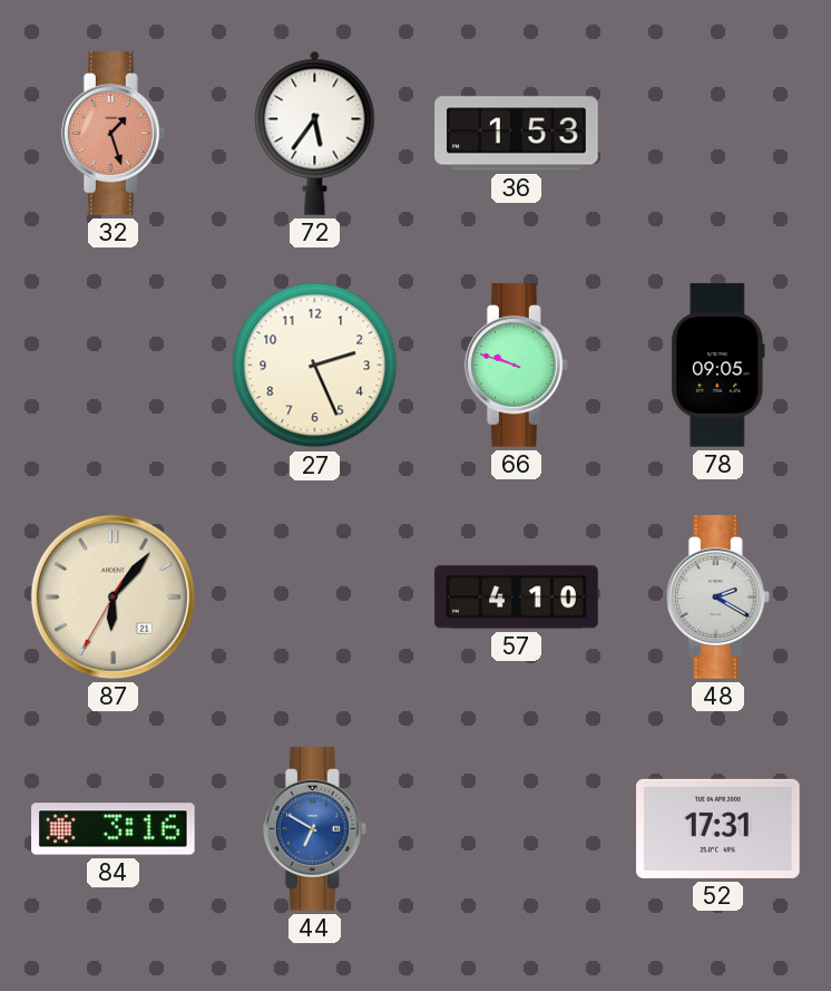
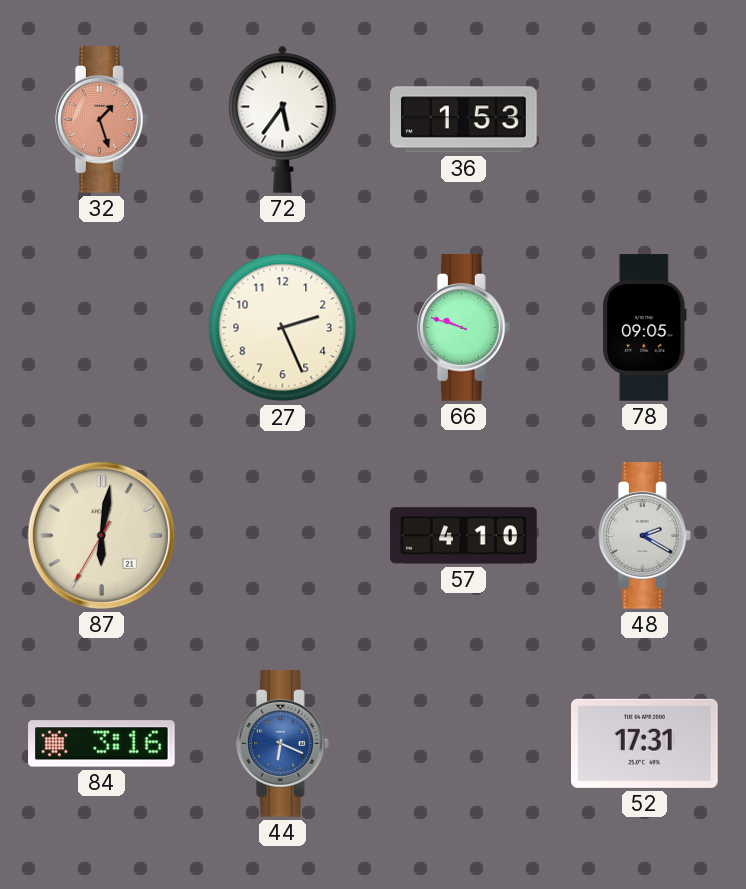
87: 6:06 -> 6:01
44: 6:50 -> 6:19
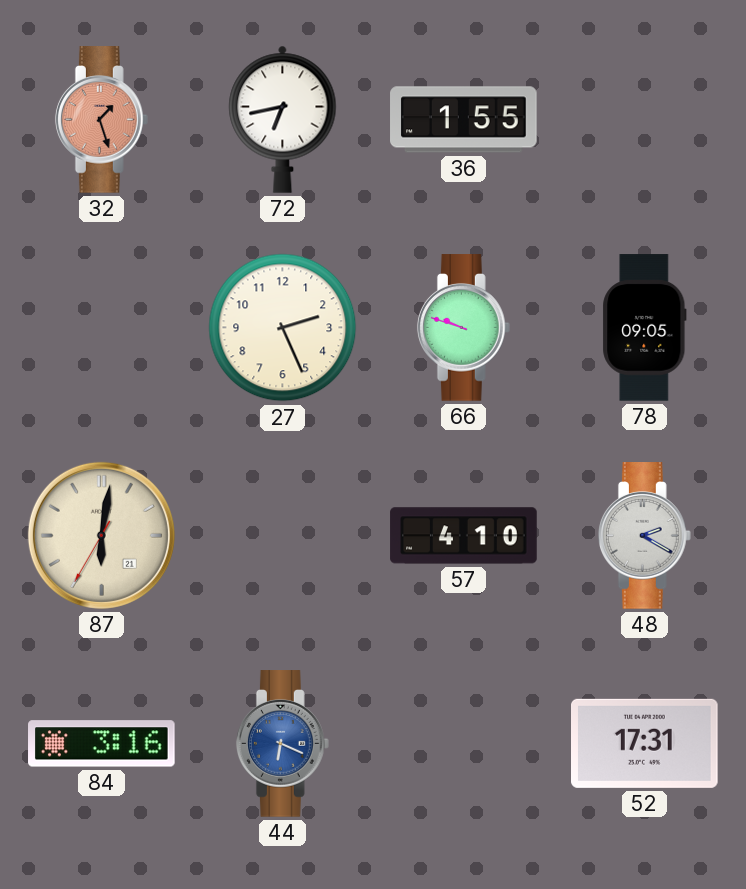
72: 5:36 -> 6:43
36: 1:53 -> 1:55
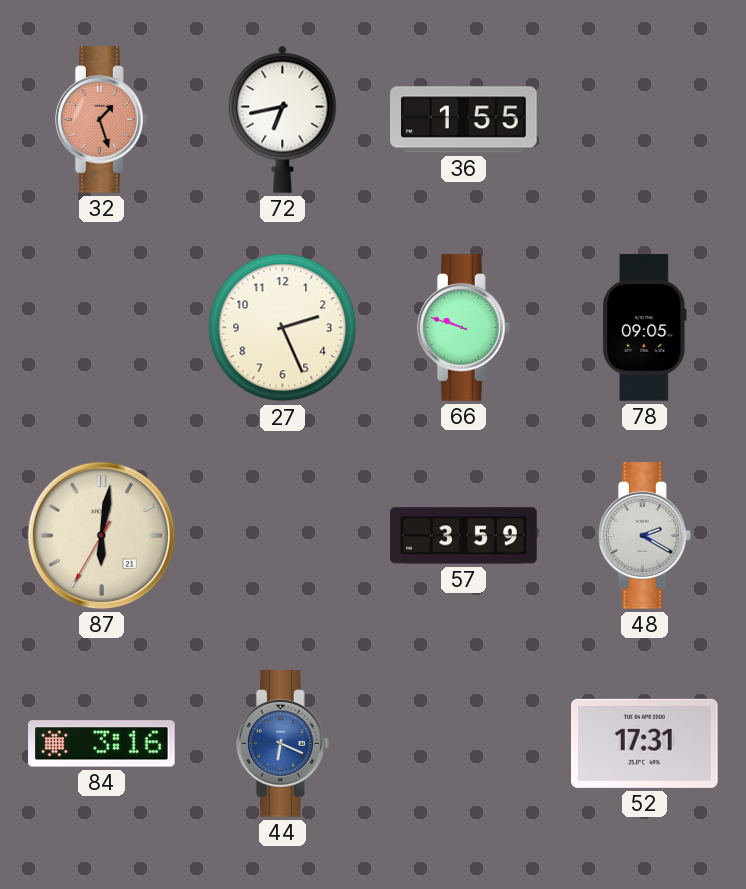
57: 4:10 -> 3:59
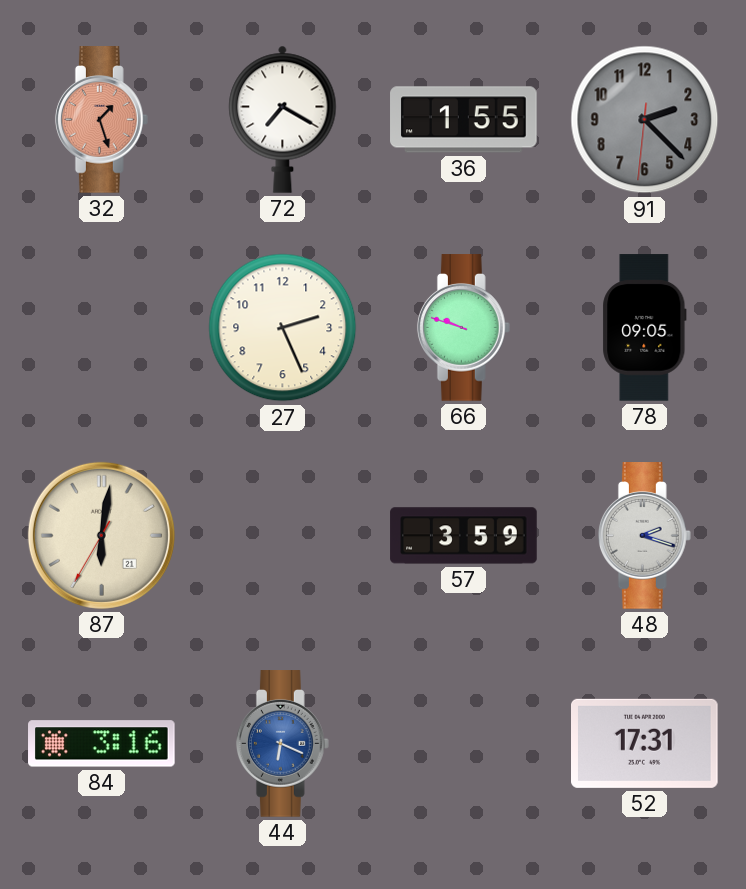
72: 6:43 -> 7:20
91: none -> 2:22
48: 2:20 -> 2:18
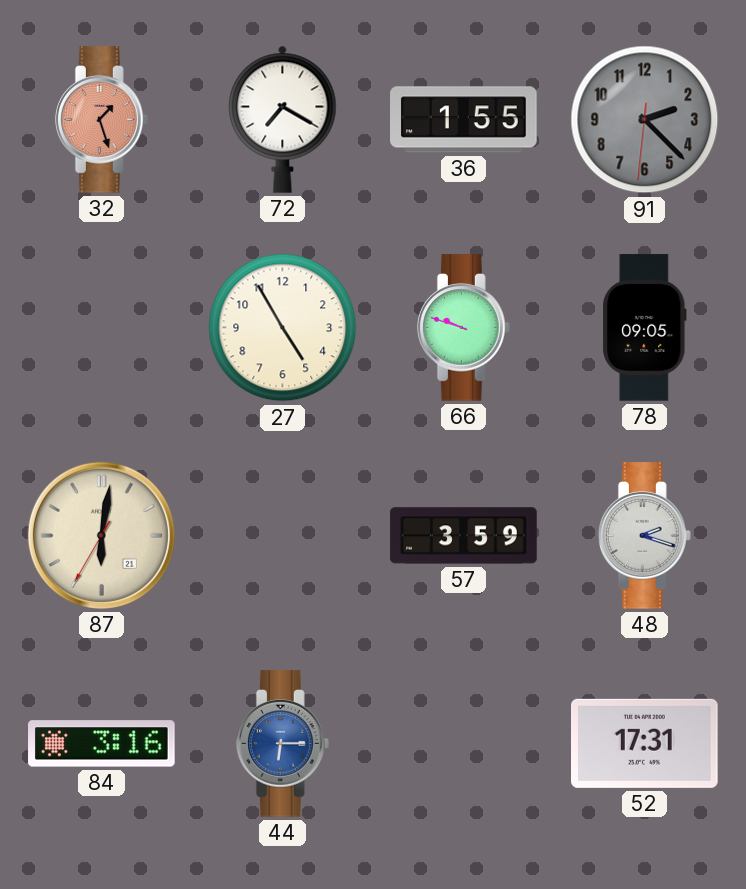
27: 2:26 -> 4:55
44: 6:19 -> 6:15
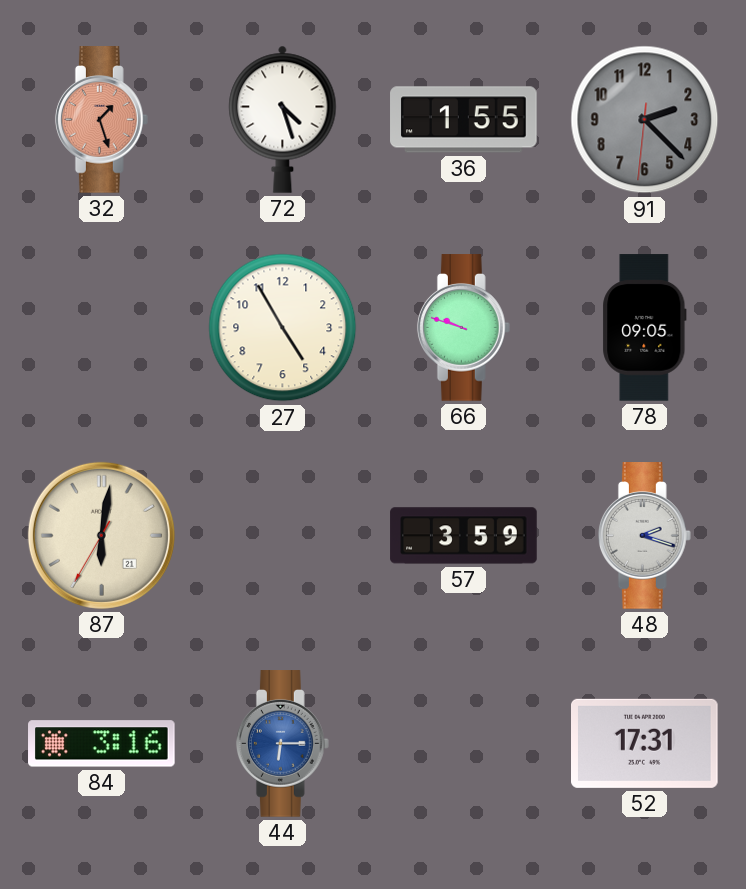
72: 7:20 -> 4:27
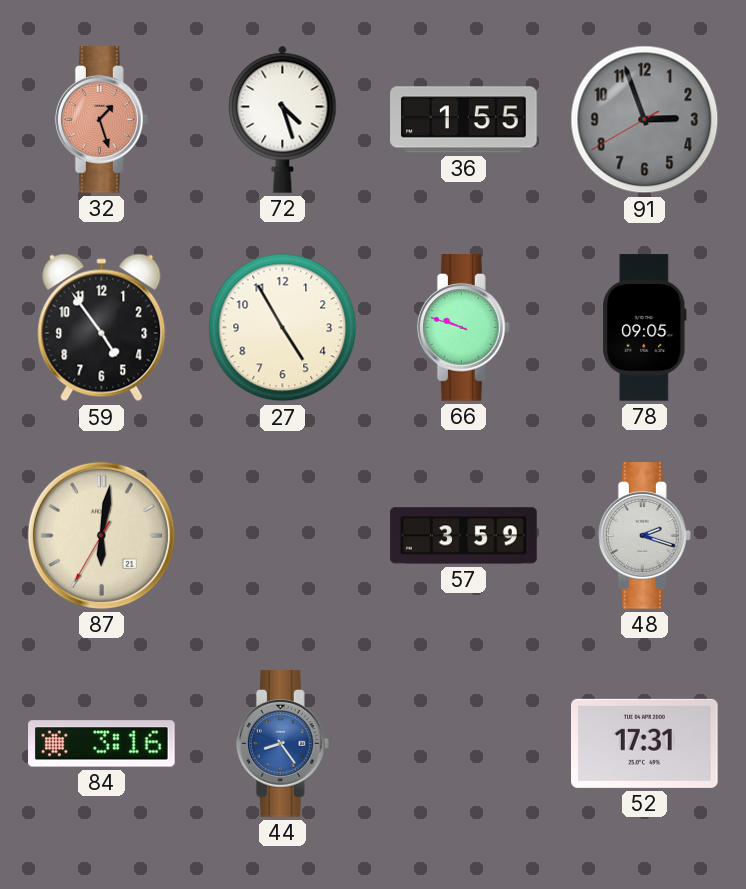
91: 2:22 -> 2:56
59: none -> 4:54
44: 6:15 -> 8:24
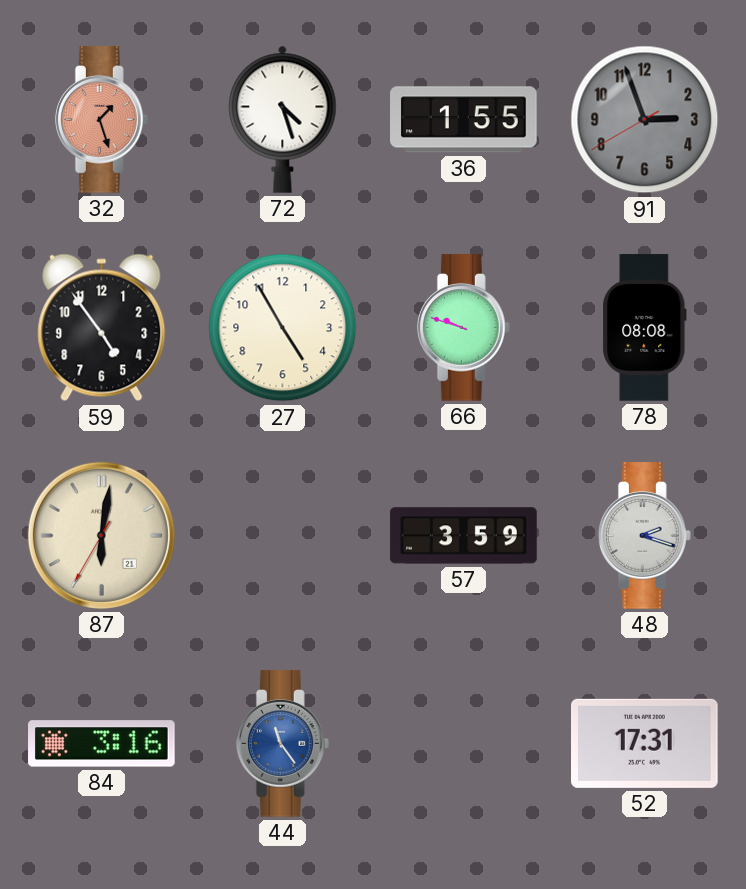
78: 09:05 -> 08:08
44: 8:24 -> 11:24
